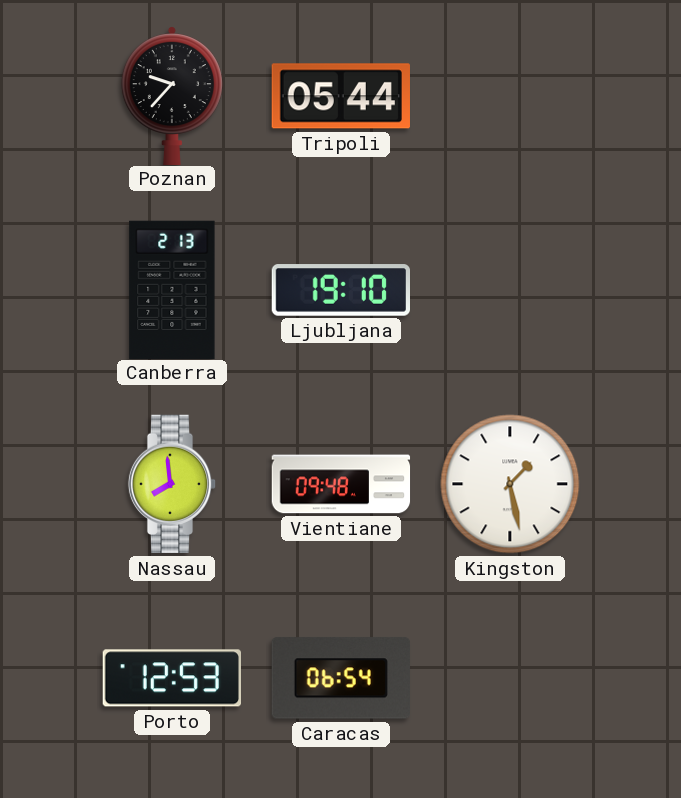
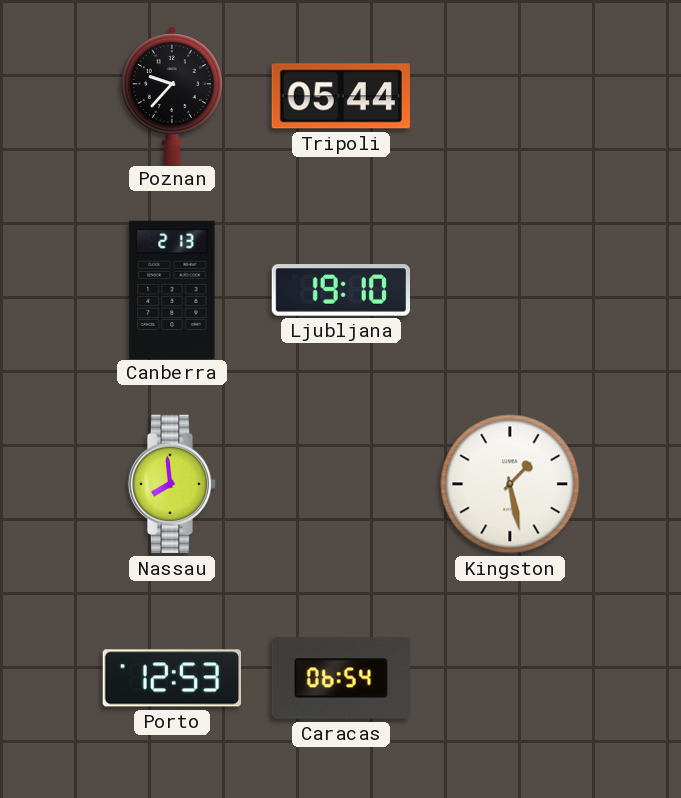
Vientiane: 09:48 -> none
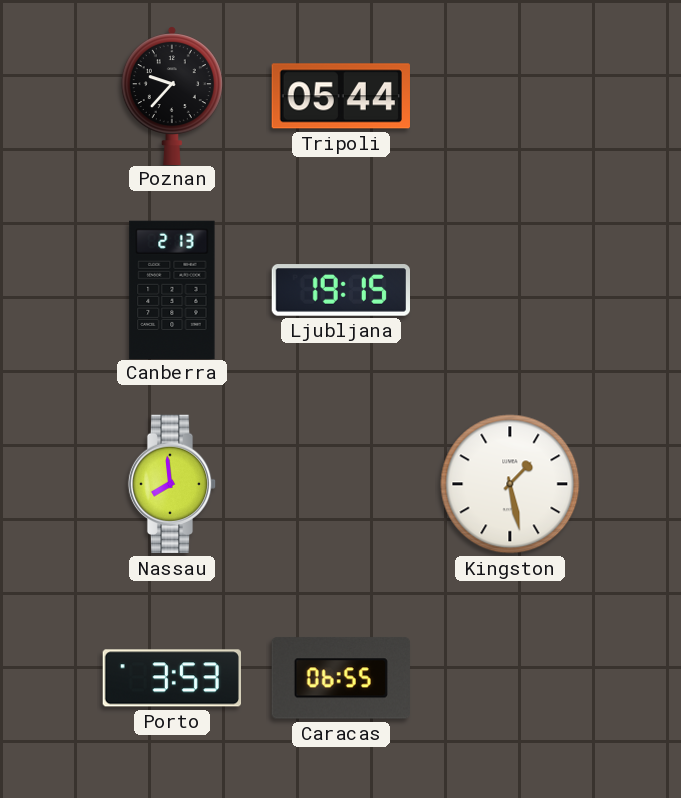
Ljubljana: 19:10 -> 19:15
Porto: 12:53 -> 3:53
Caracas: 06:54 -> 06:55
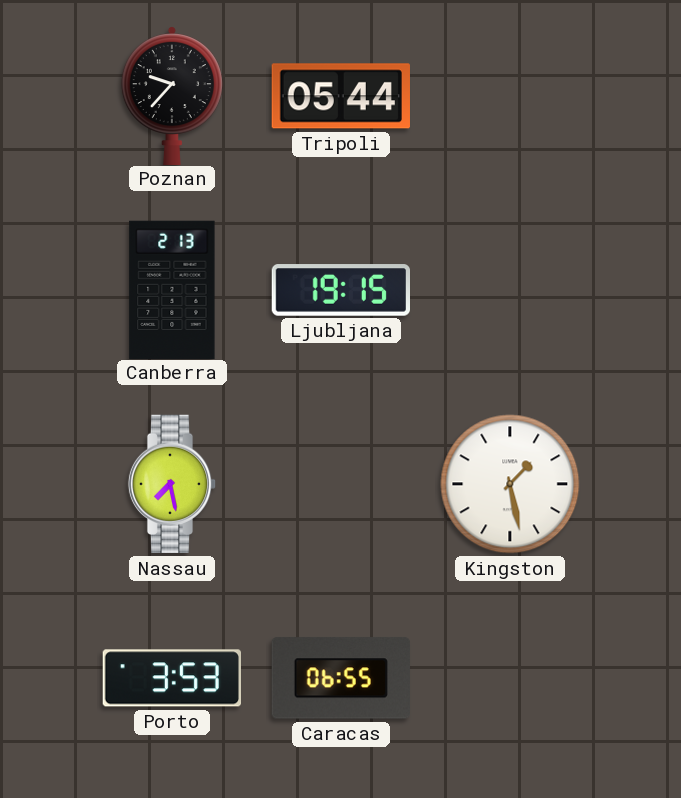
Nassau: 7:59 -> 7:28
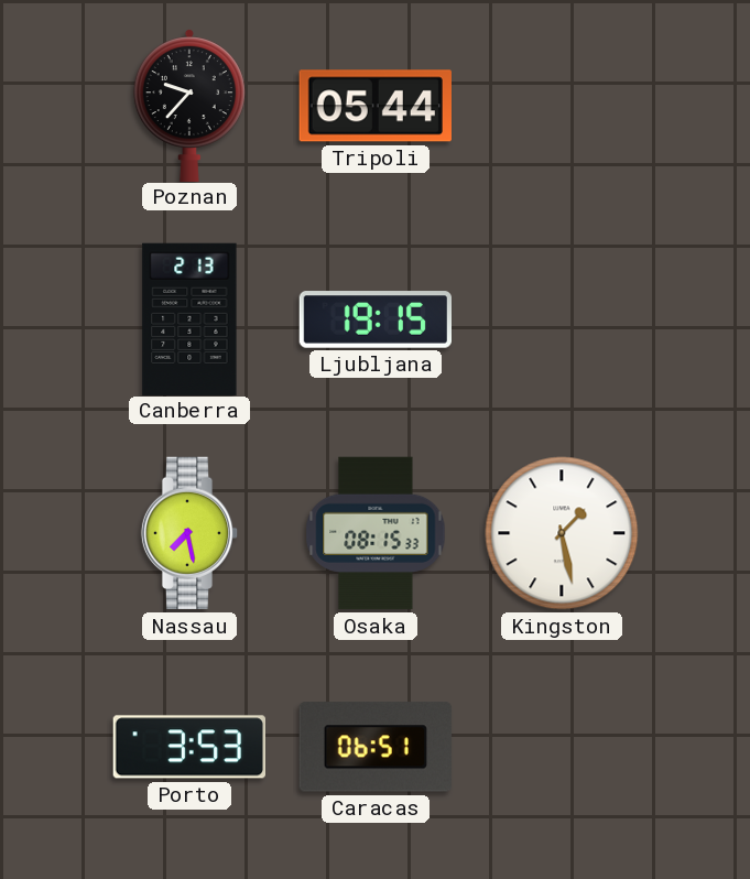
Osaka: none -> 08:15
Caracas: 06:55 -> 06:51
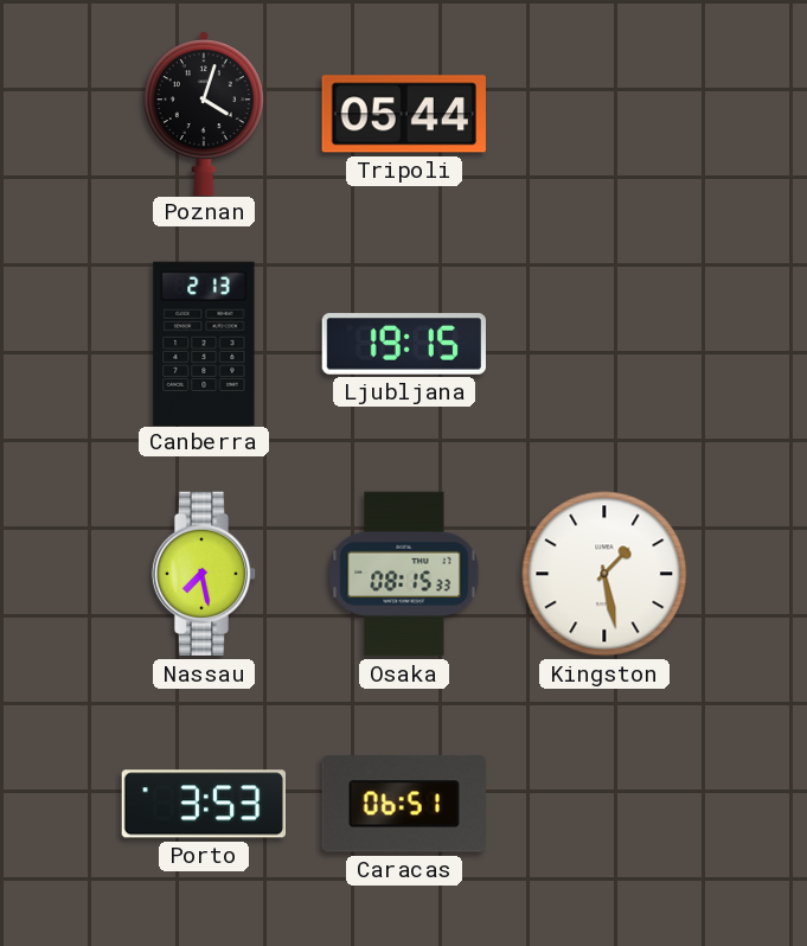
Poznan: 9:37 -> 4:03
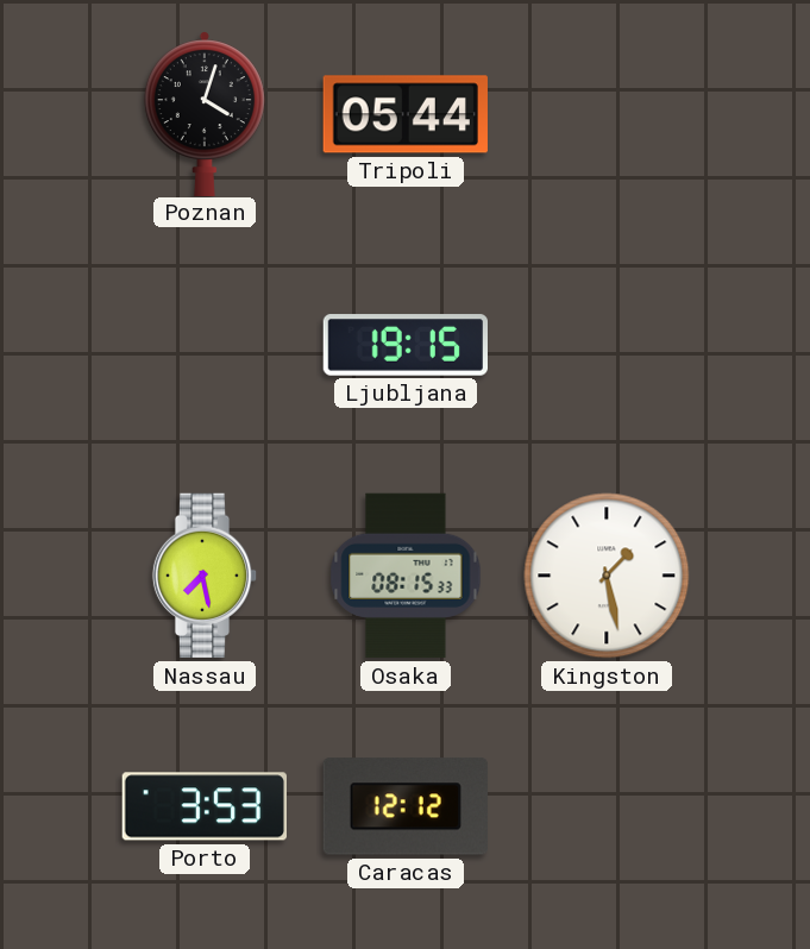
Canberra: 2:13 -> none
Caracas: 06:51 -> 12:12
